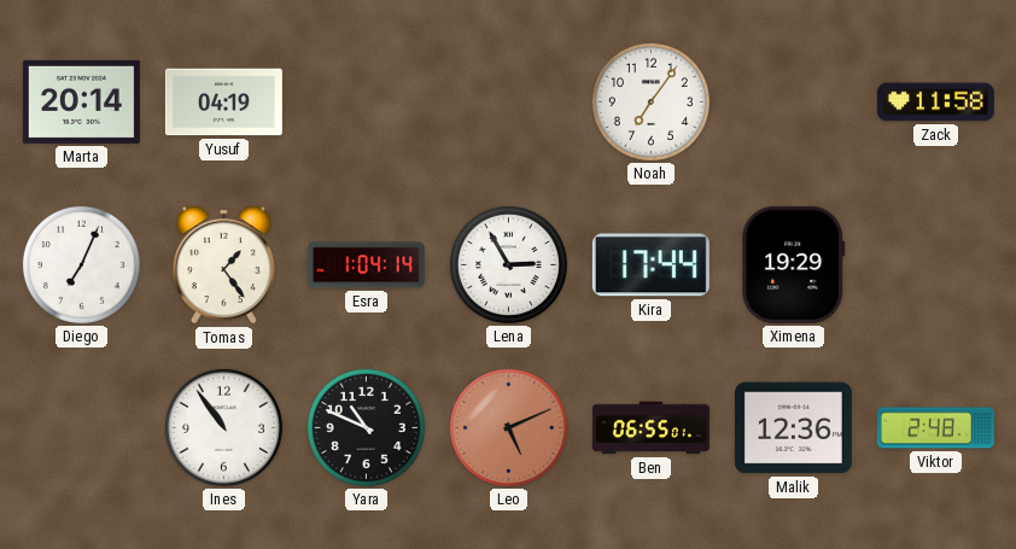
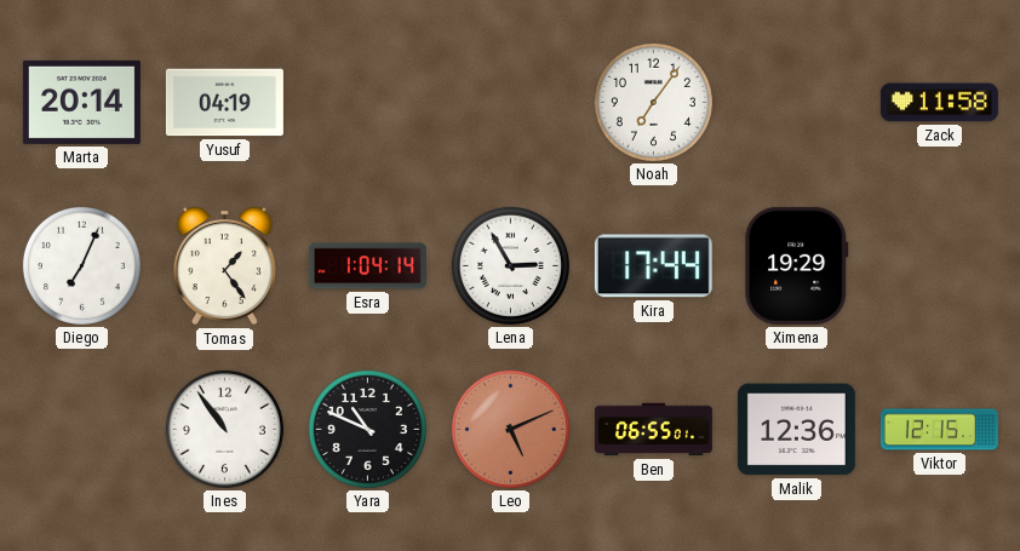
Viktor: 2:48 -> 12:15
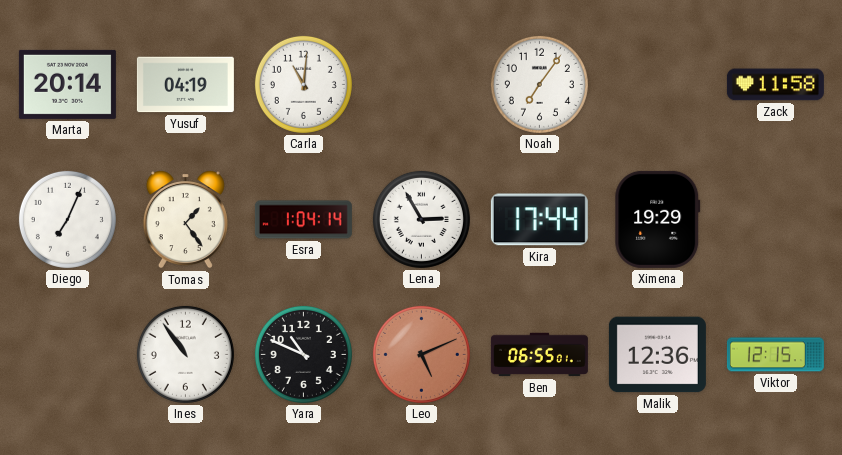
Carla: none -> 11:01
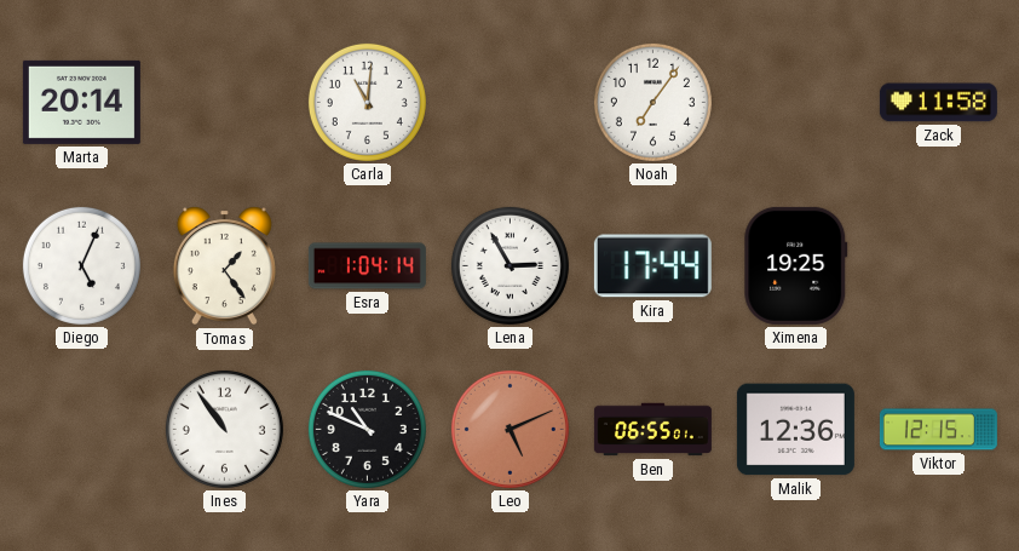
Yusuf: 04:19 -> none
Diego: 7:04 -> 5:04
Ximena: 19:29 -> 19:25
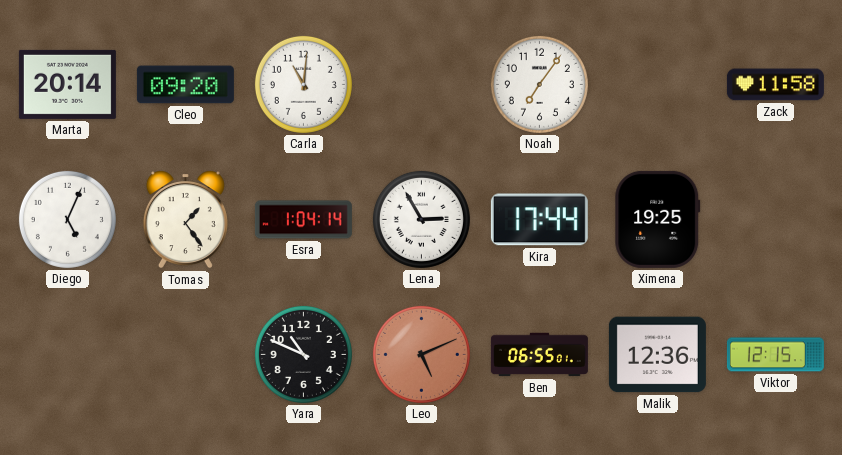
Cleo: none -> 09:20
Ines: 10:54 -> none
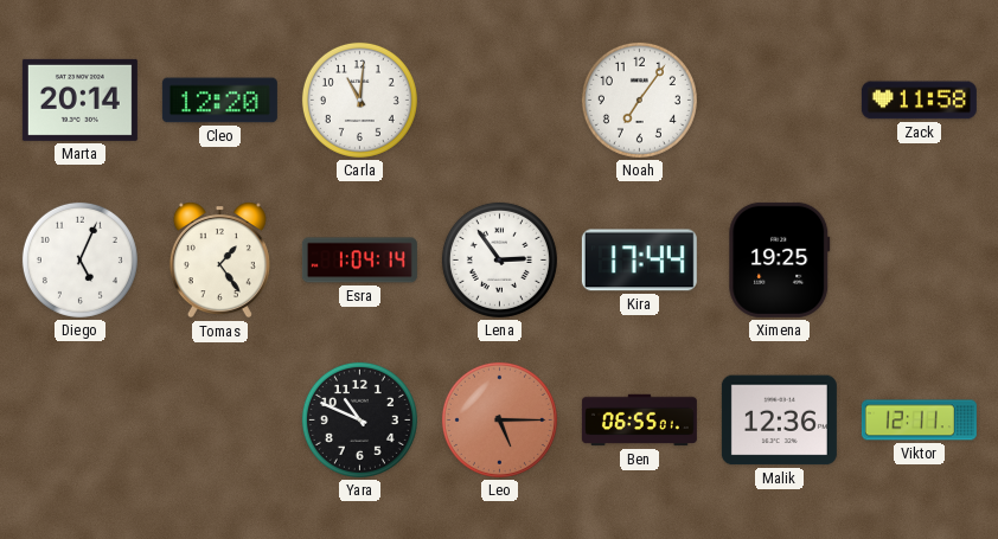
Cleo: 09:20 -> 12:20
Lena: 2:55 -> 2:54
Leo: 5:11 -> 5:15
Viktor: 12:15 -> 12:11
